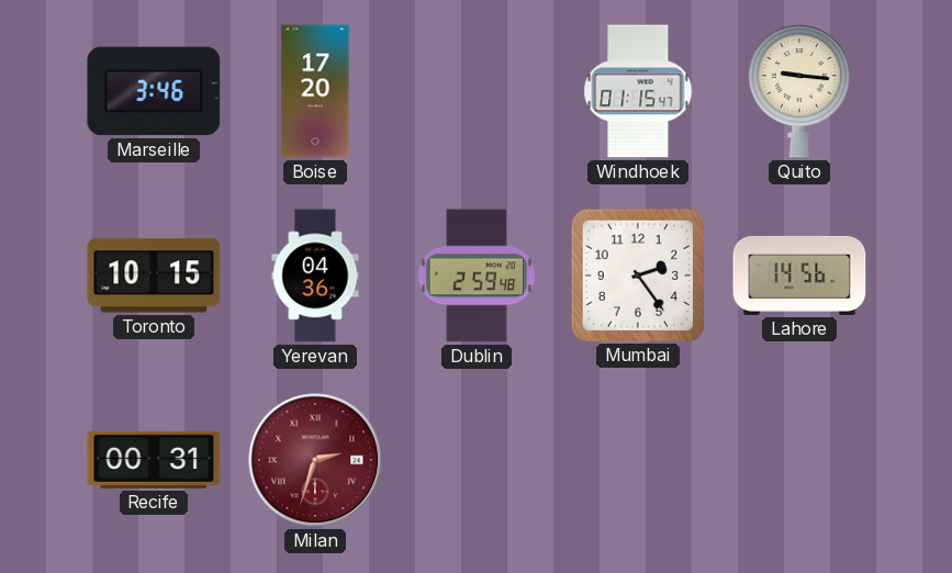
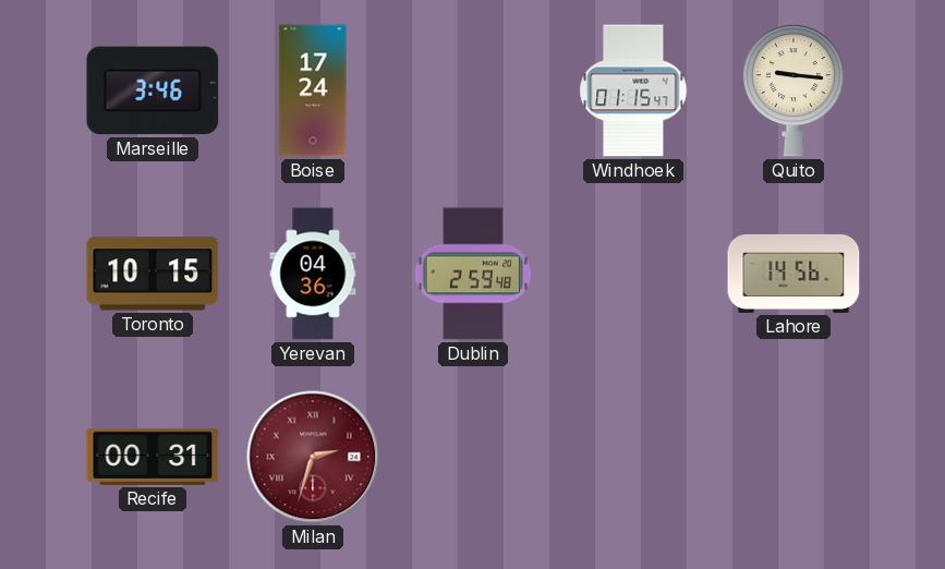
Boise: 17:20 -> 17:24
Mumbai: 2:24 -> none
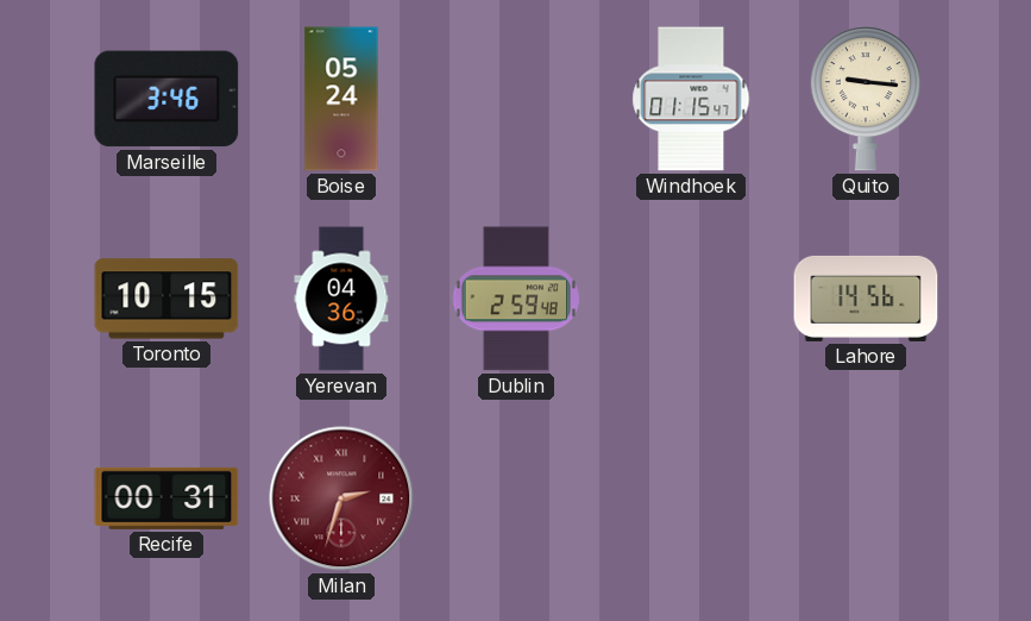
Boise: 17:24 -> 05:24
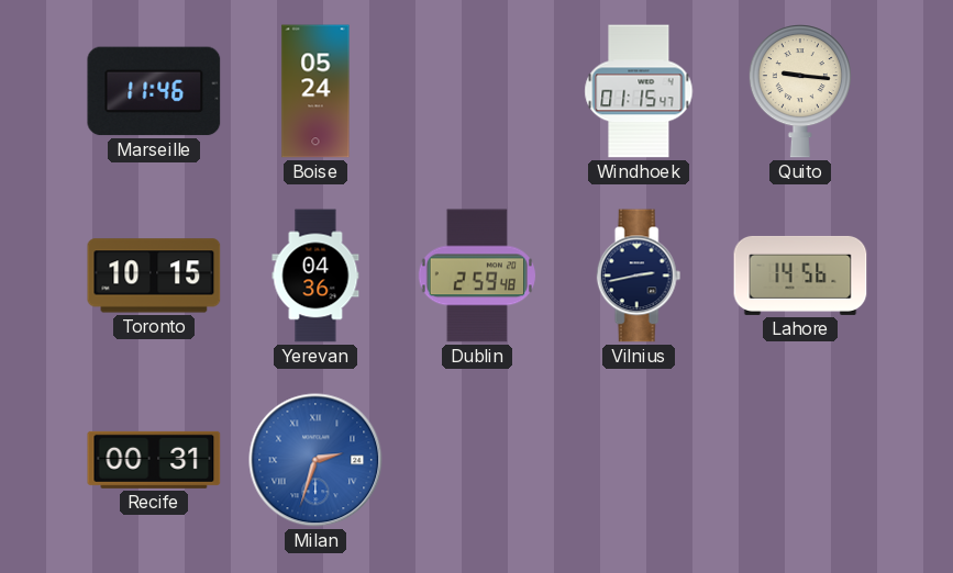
Marseille: 3:46 -> 11:46
Vilnius: none -> 2:43
Milan dial: burgundy -> blue
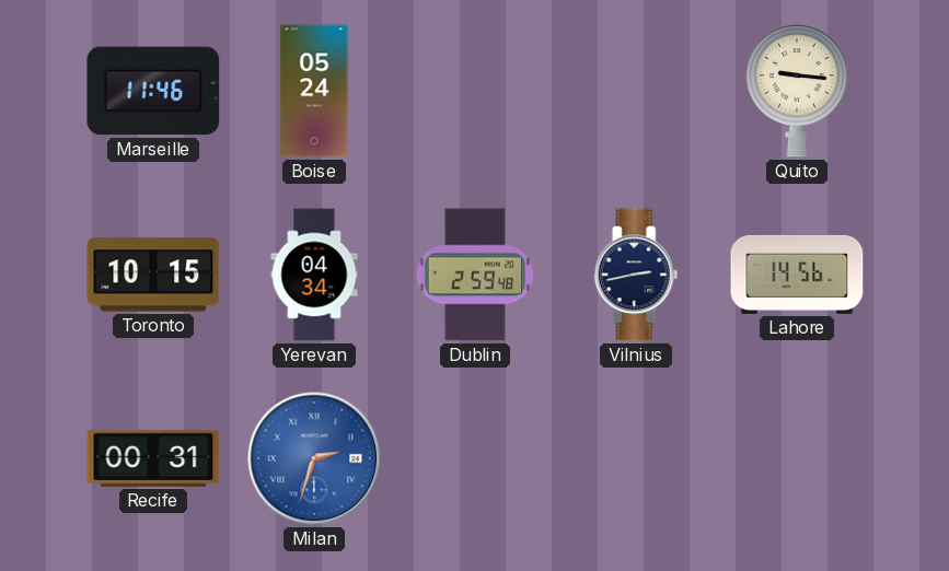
Windhoek: 01:15 -> none
Yerevan: 04:36 -> 04:34
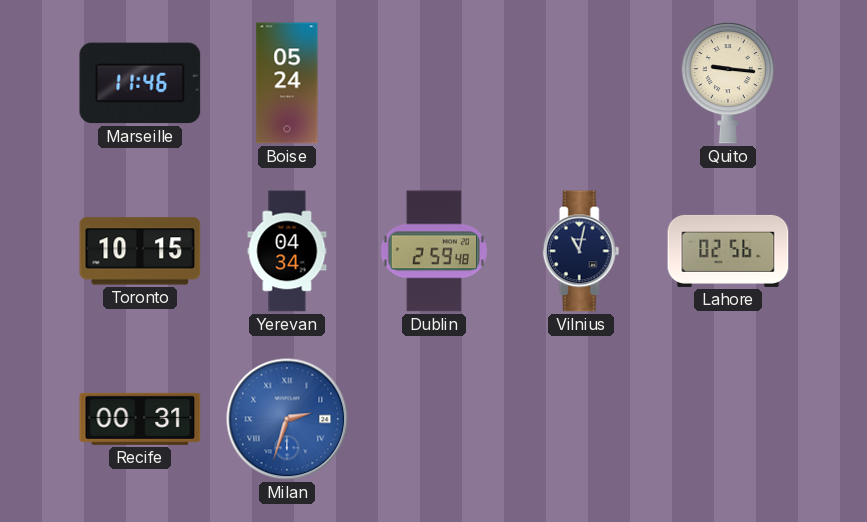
Vilnius: 2:43 -> 11:02
Lahore: 14:56 -> 02:56
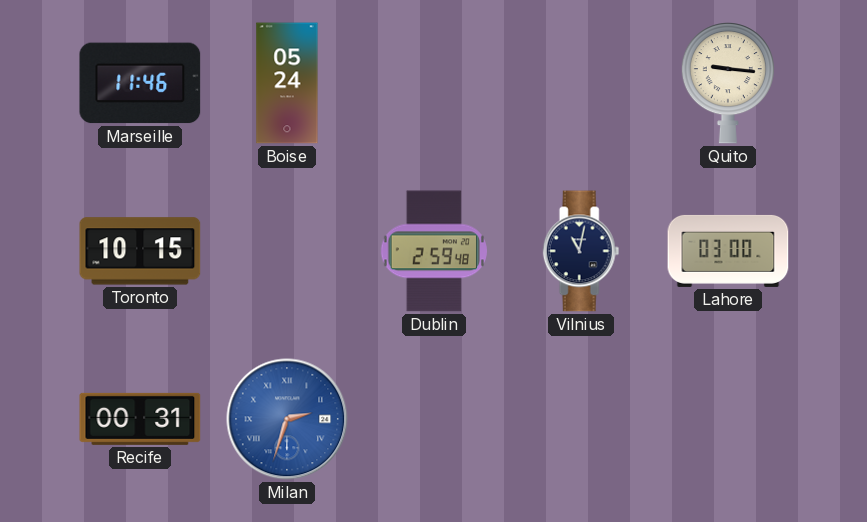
Yerevan: 04:34 -> none
Lahore: 02:56 -> 03:00
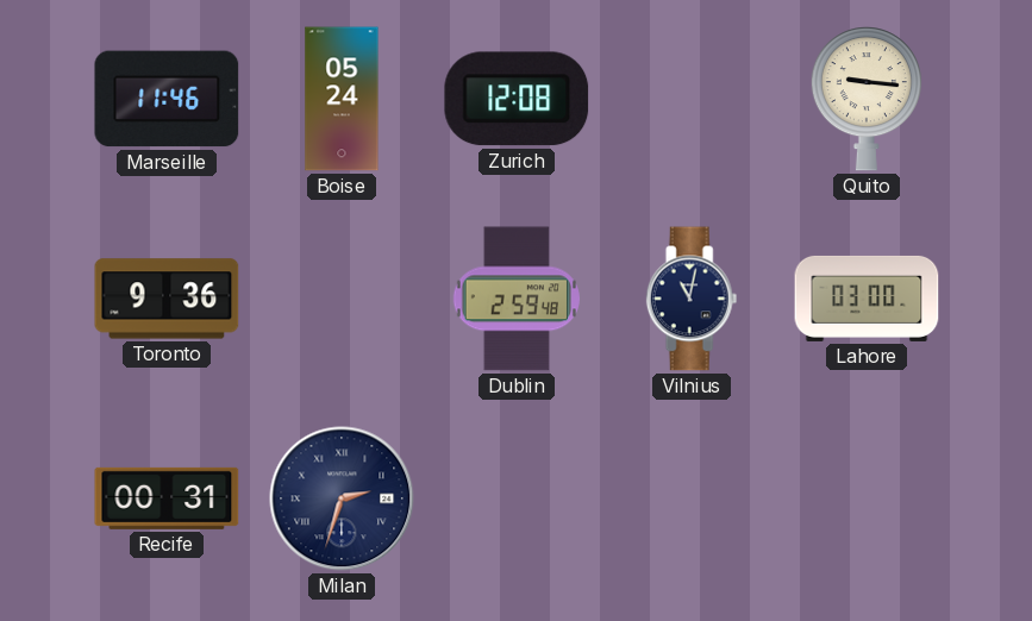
Zurich: none -> 12:08
Toronto: 10:15 -> 9:36
Milan dial: blue -> navy
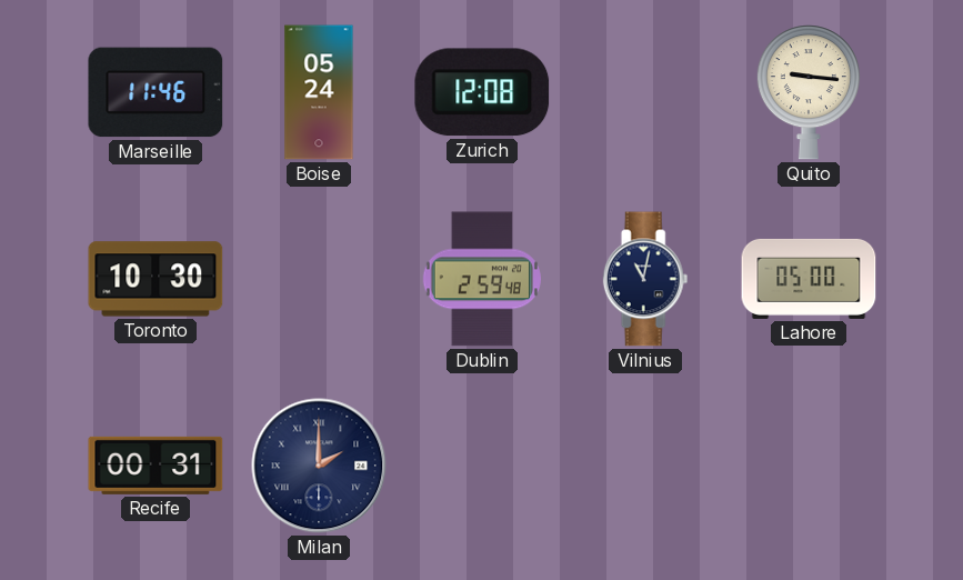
Toronto: 9:36 -> 10:30
Lahore: 03:00 -> 05:00
Milan: 2:33 -> 2:00
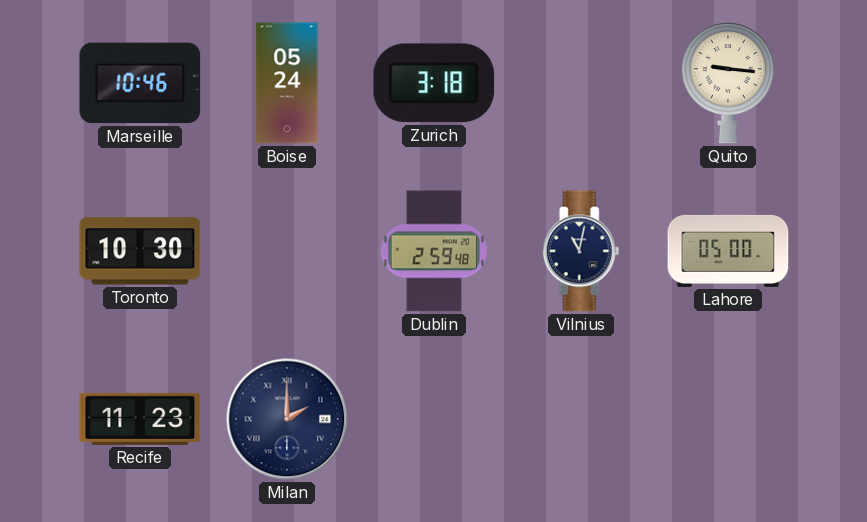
Marseille: 11:46 -> 10:46
Zurich: 12:08 -> 3:18
Recife: 00:31 -> 11:23
